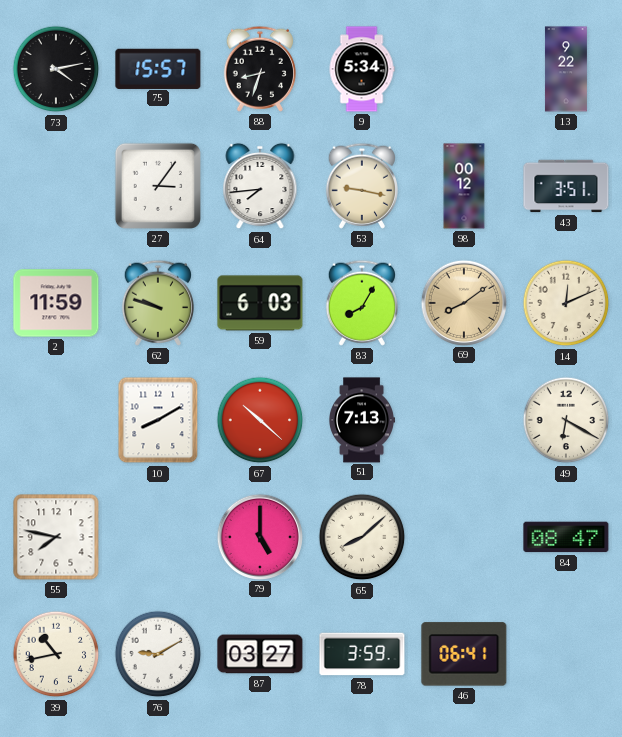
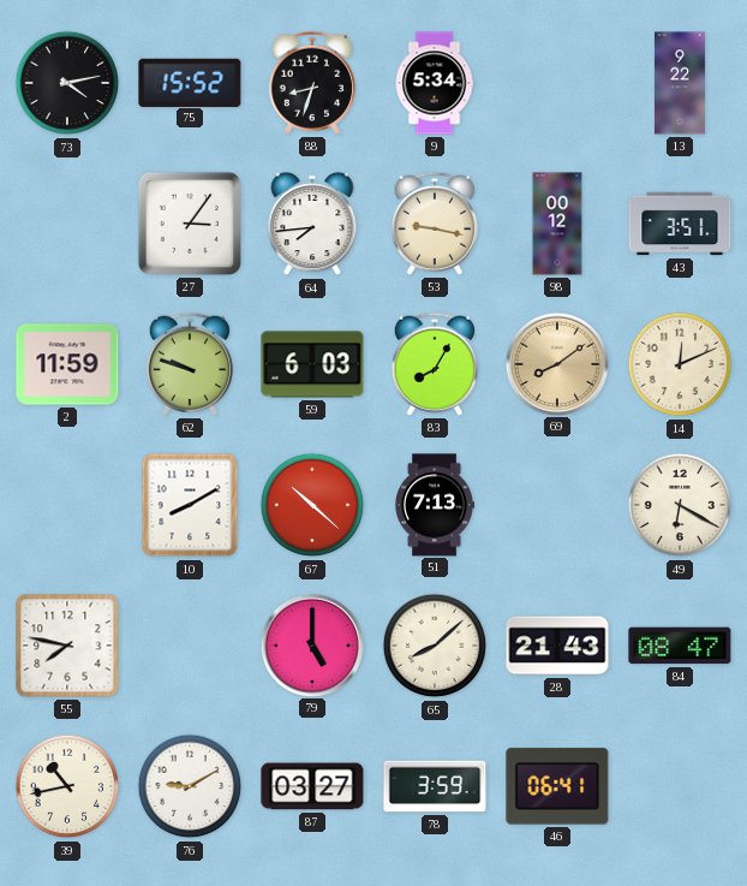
75: 15:57 -> 15:52
28: none -> 21:43
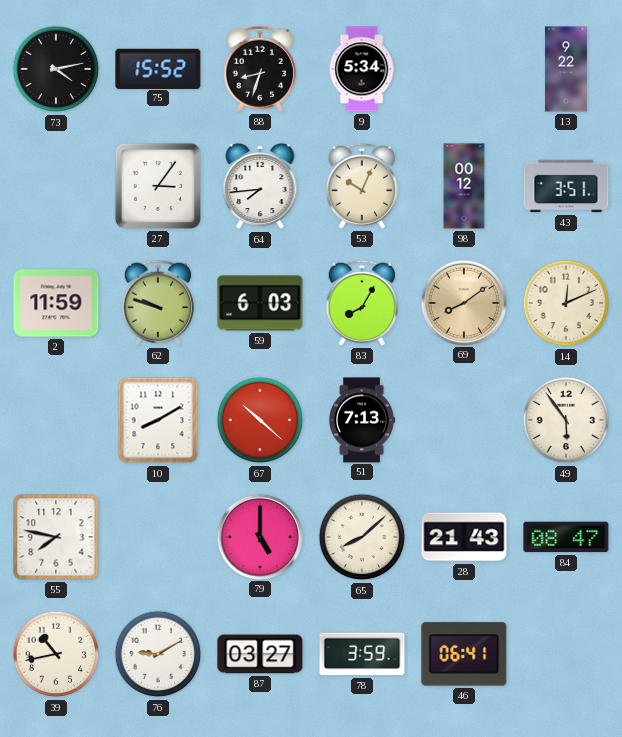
53: 9:17 -> 10:04
49: 6:20 -> 5:54
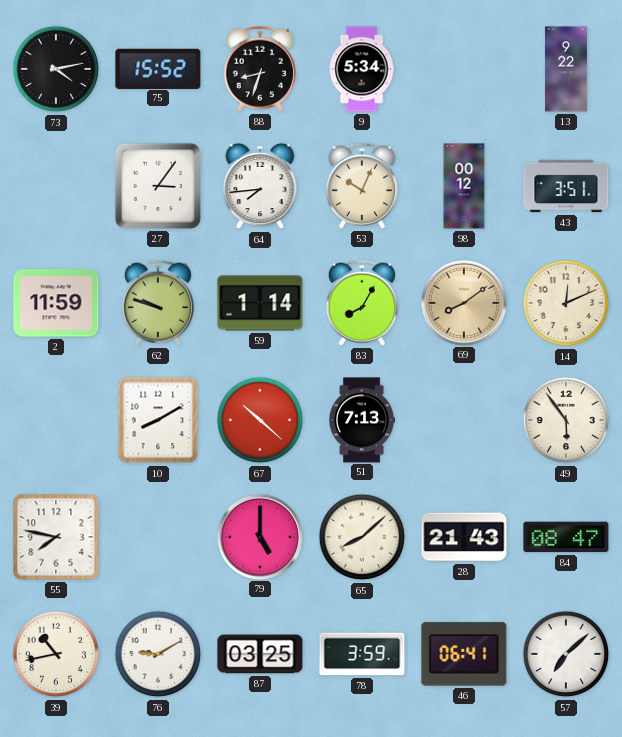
59: 6:03 -> 1:14
87: 03:27 -> 03:25
57: none -> 7:08
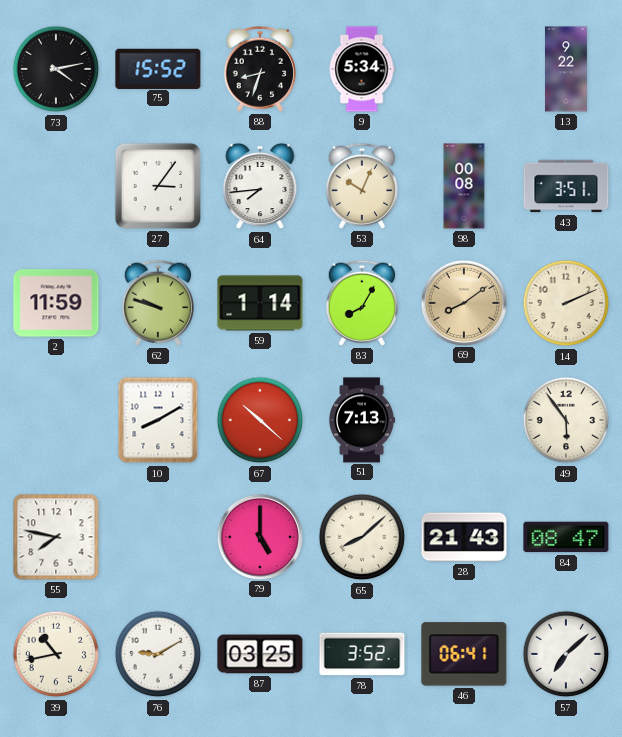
98: 00:12 -> 00:08
14: 12:11 -> 2:11
78: 3:59 -> 3:52
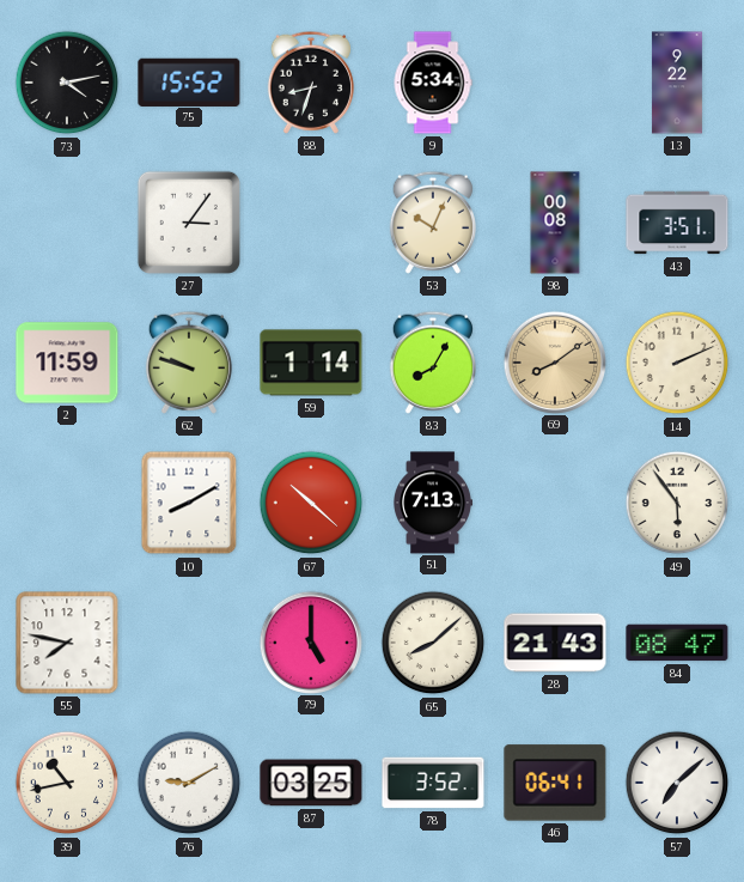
64: 7:44 -> none
